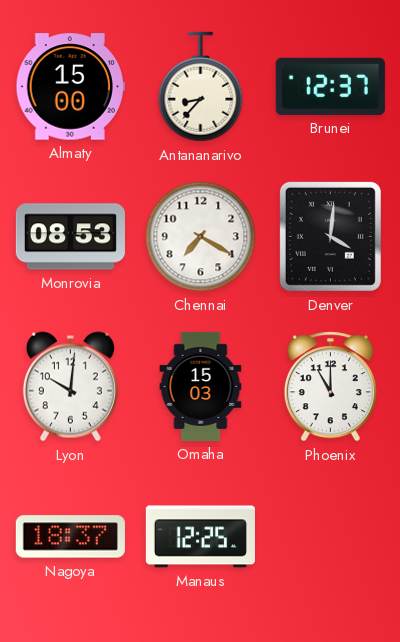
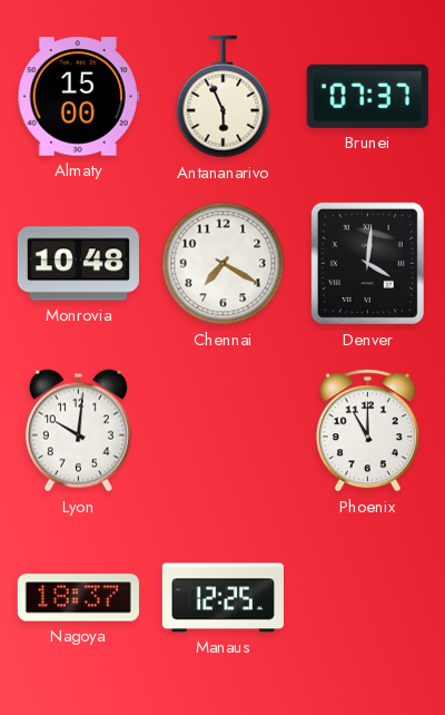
Antananarivo: 8:37 -> 5:56
Brunei: 12:37 -> 07:37
Monrovia: 08:53 -> 10:48
Omaha: 15:03 -> none
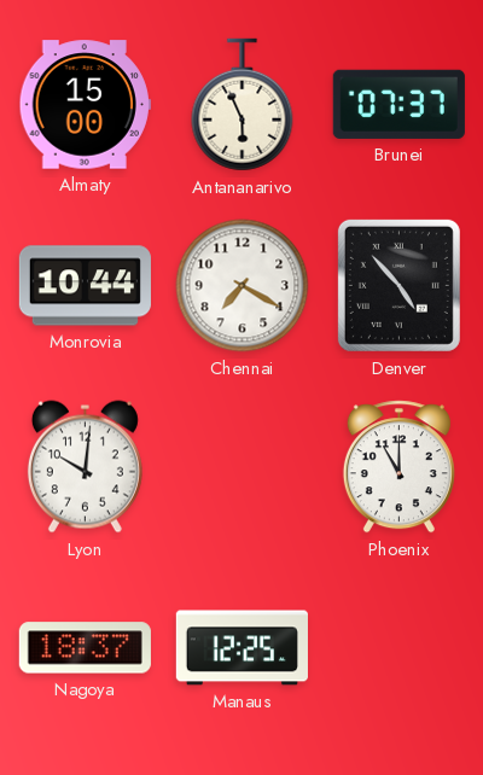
Monrovia: 10:48 -> 10:44
Denver: 4:01 -> 4:53
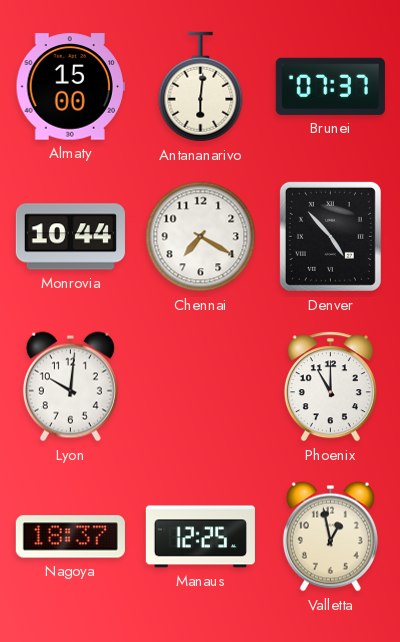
Antananarivo: 5:56 -> 6:01
Valletta: none -> 12:58
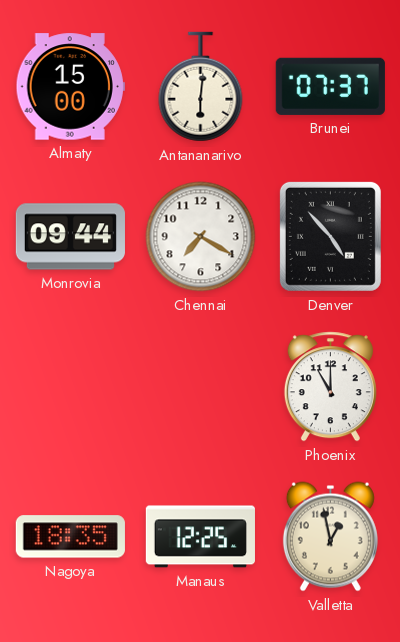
Monrovia: 10:44 -> 09:44
Lyon: 10:01 -> none
Nagoya: 18:37 -> 18:35
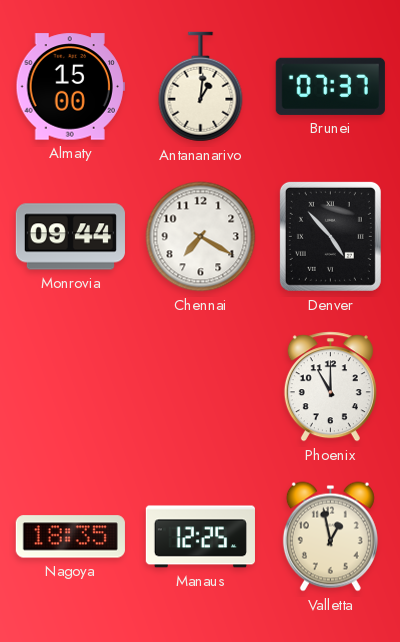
Antananarivo: 6:01 -> 1:01
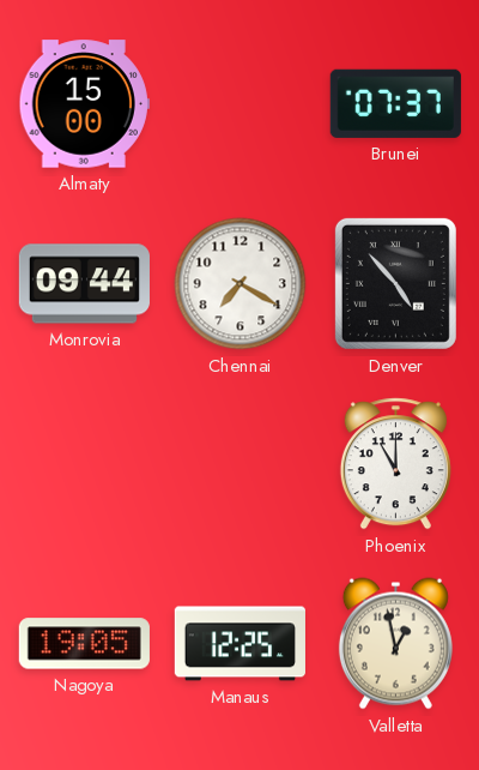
Antananarivo: 1:01 -> none
Nagoya: 18:35 -> 19:05
